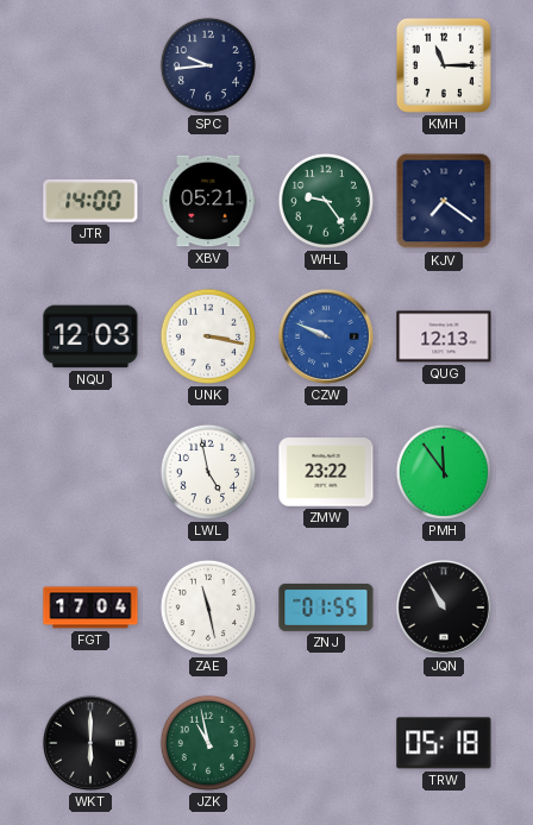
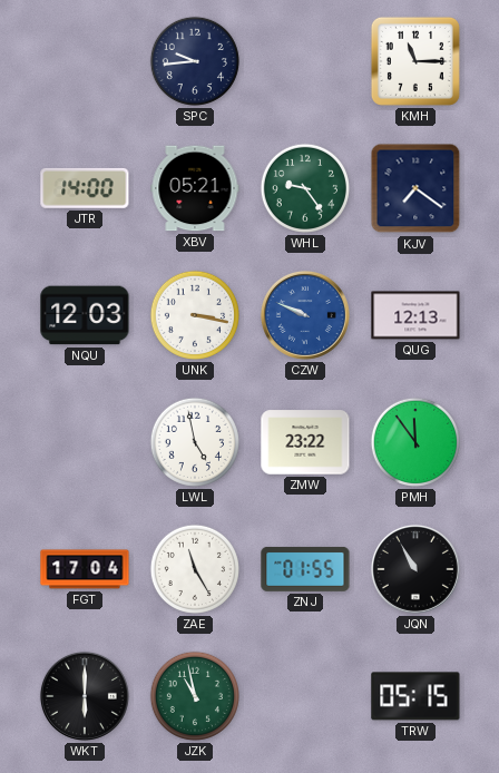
ZAE: 11:28 -> 11:25
TRW: 05:18 -> 05:15
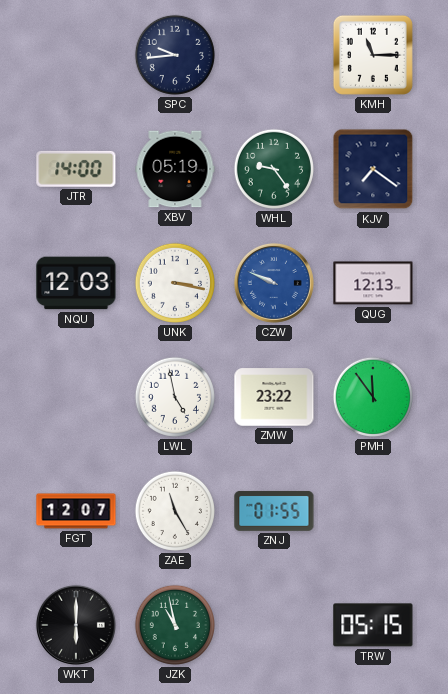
XBV: 05:21 -> 05:19
FGT: 17:04 -> 12:07
JQN: 10:55 -> none
